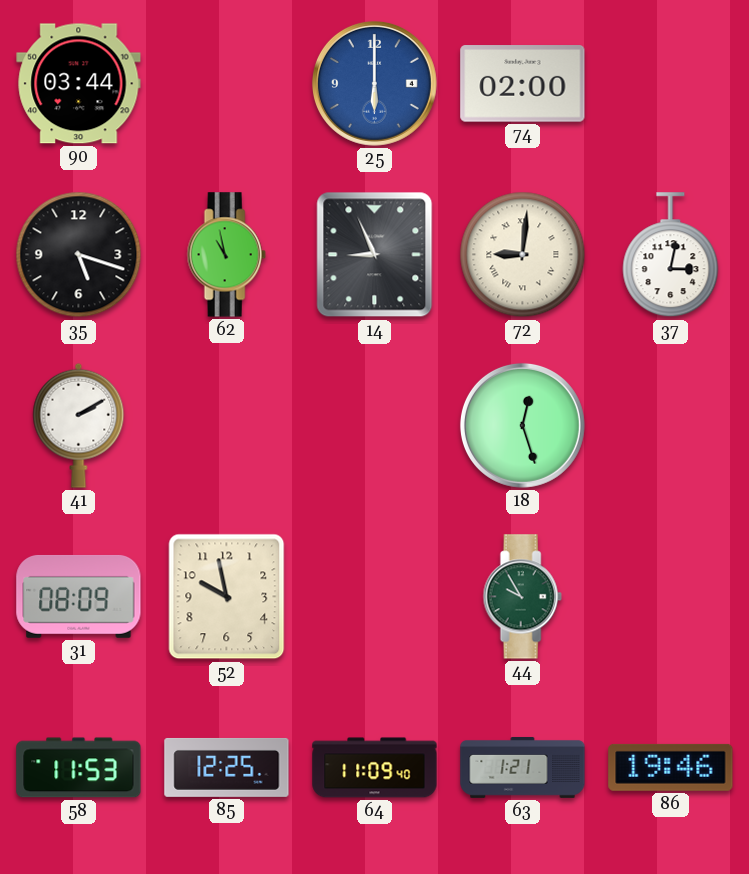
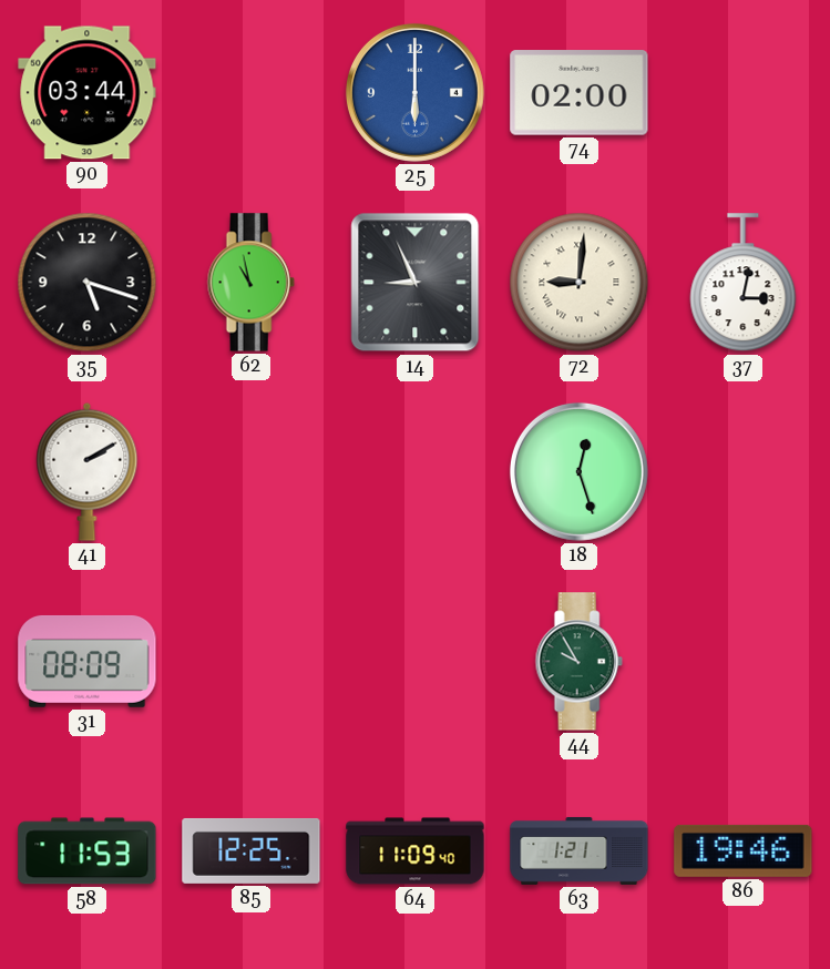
52: 9:58 -> none
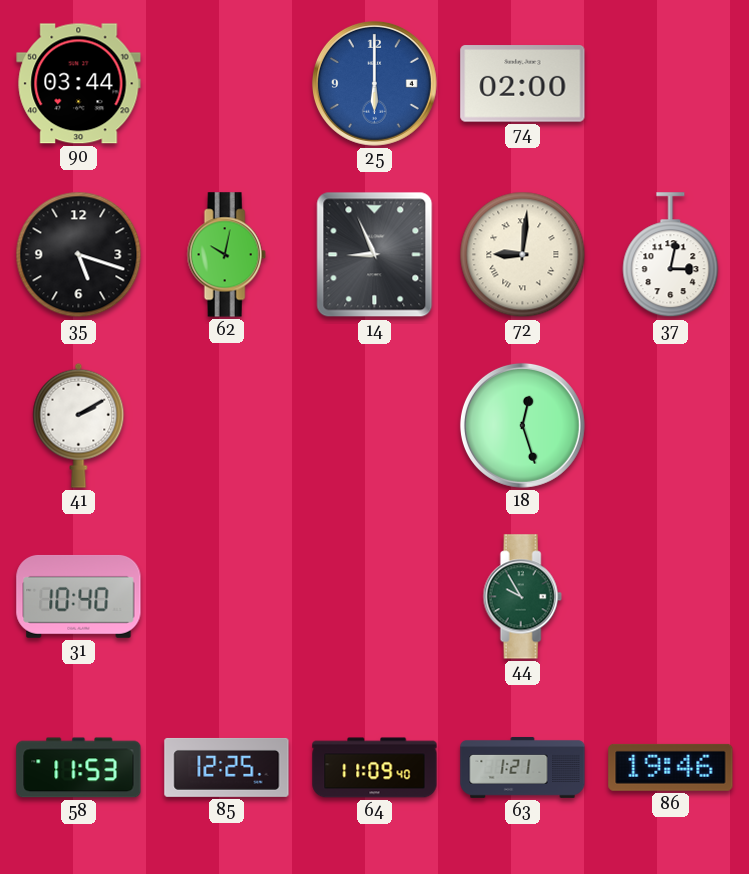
62: 10:58 -> 10:02
31: 08:09 -> 10:40
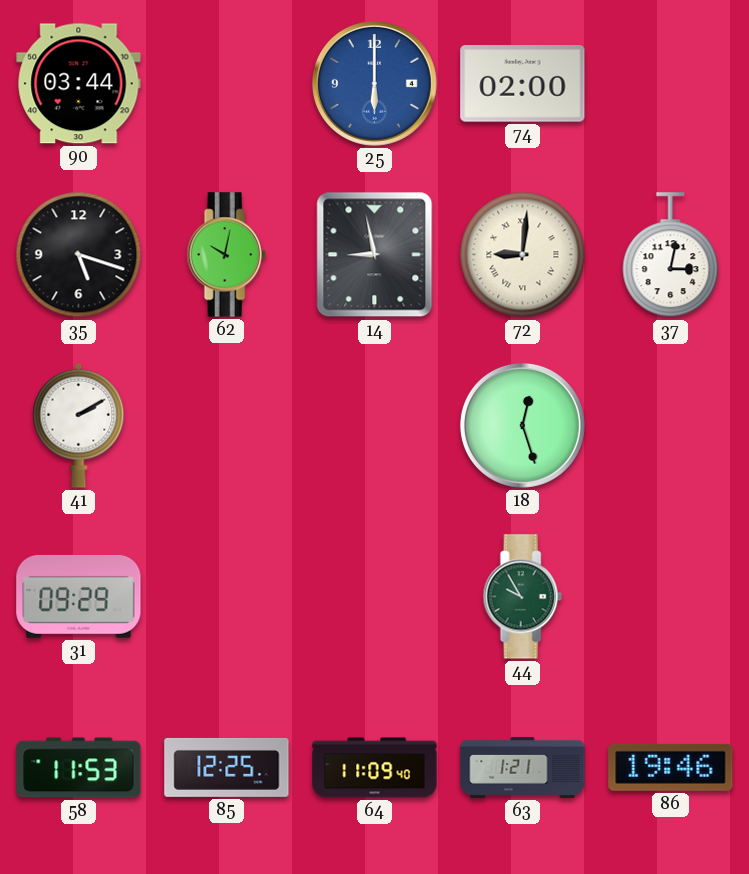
14: 8:56 -> 8:58
31: 10:40 -> 09:29
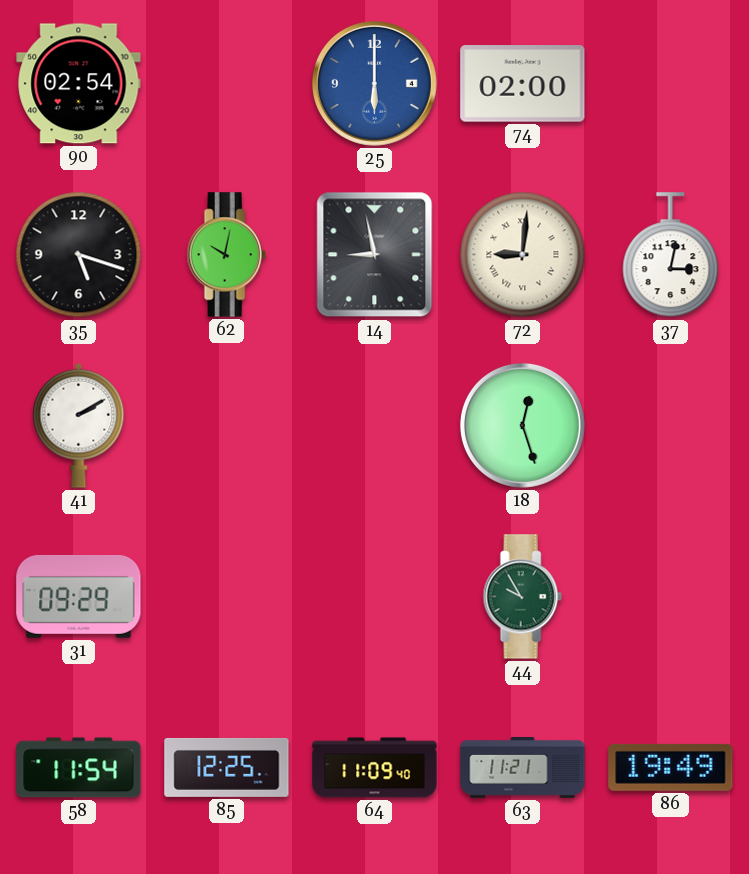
90: 03:44 -> 02:54
58: 11:53 -> 11:54
63: 1:21 -> 11:21
86: 19:46 -> 19:49
